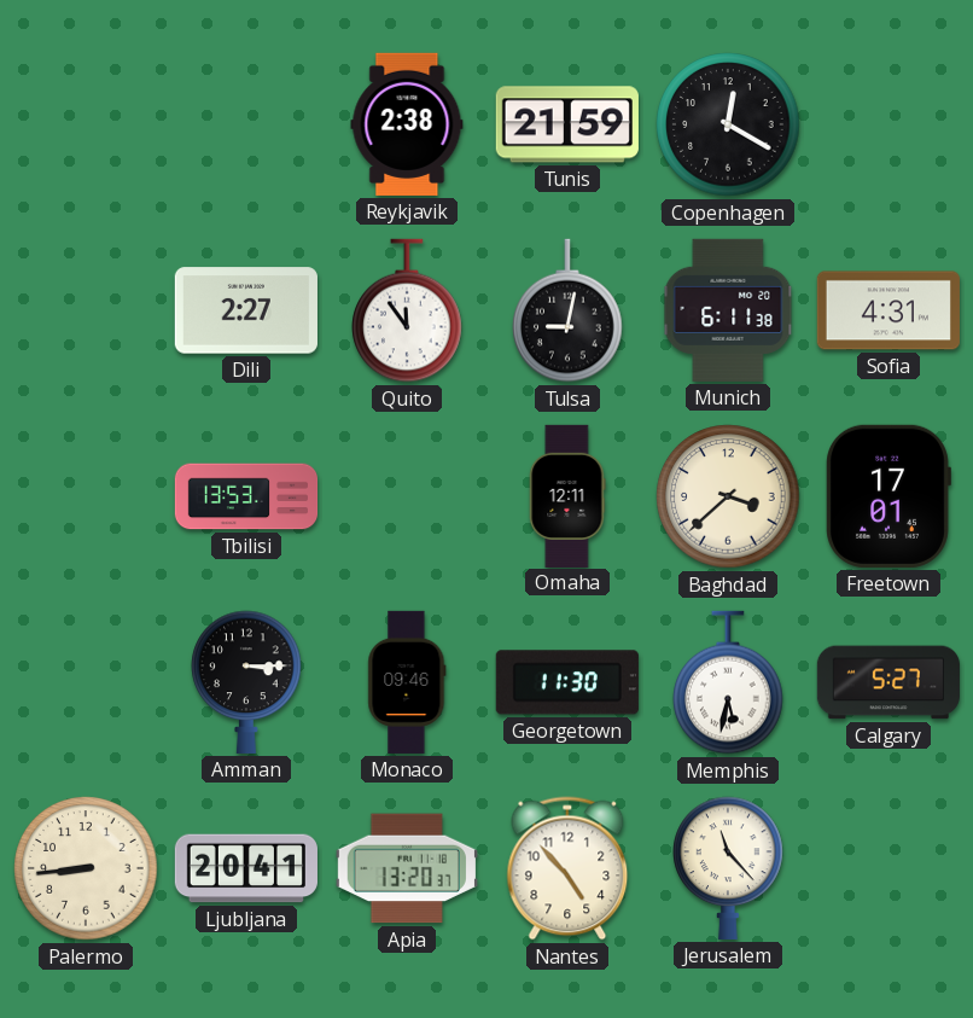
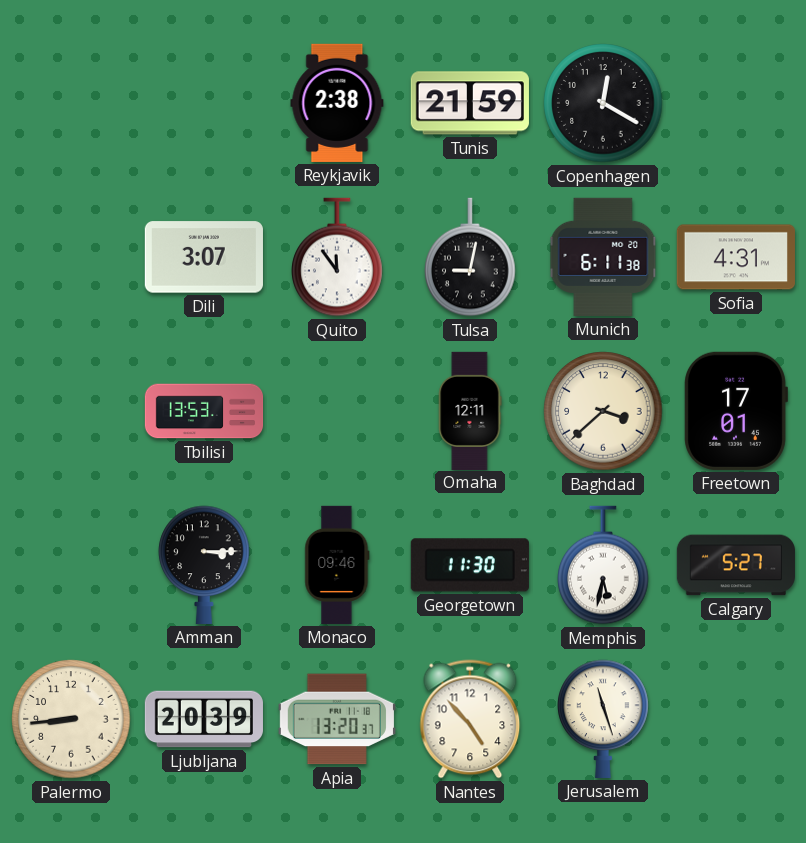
Dili: 2:27 -> 3:07
Ljubljana: 20:41 -> 20:39
Jerusalem: 11:23 -> 11:27
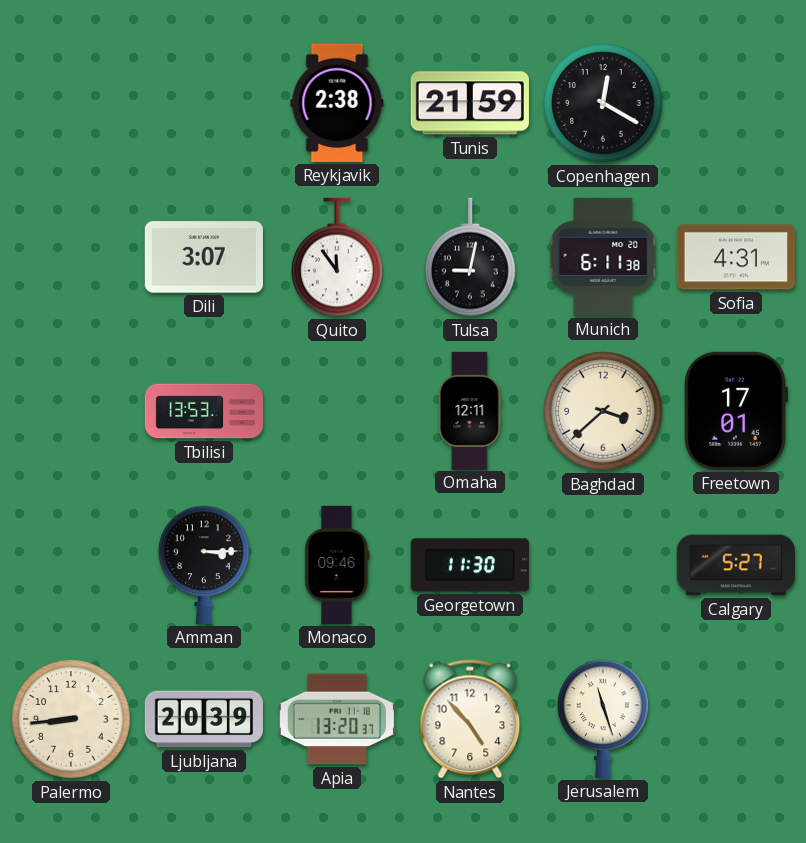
Memphis: 5:32 -> none
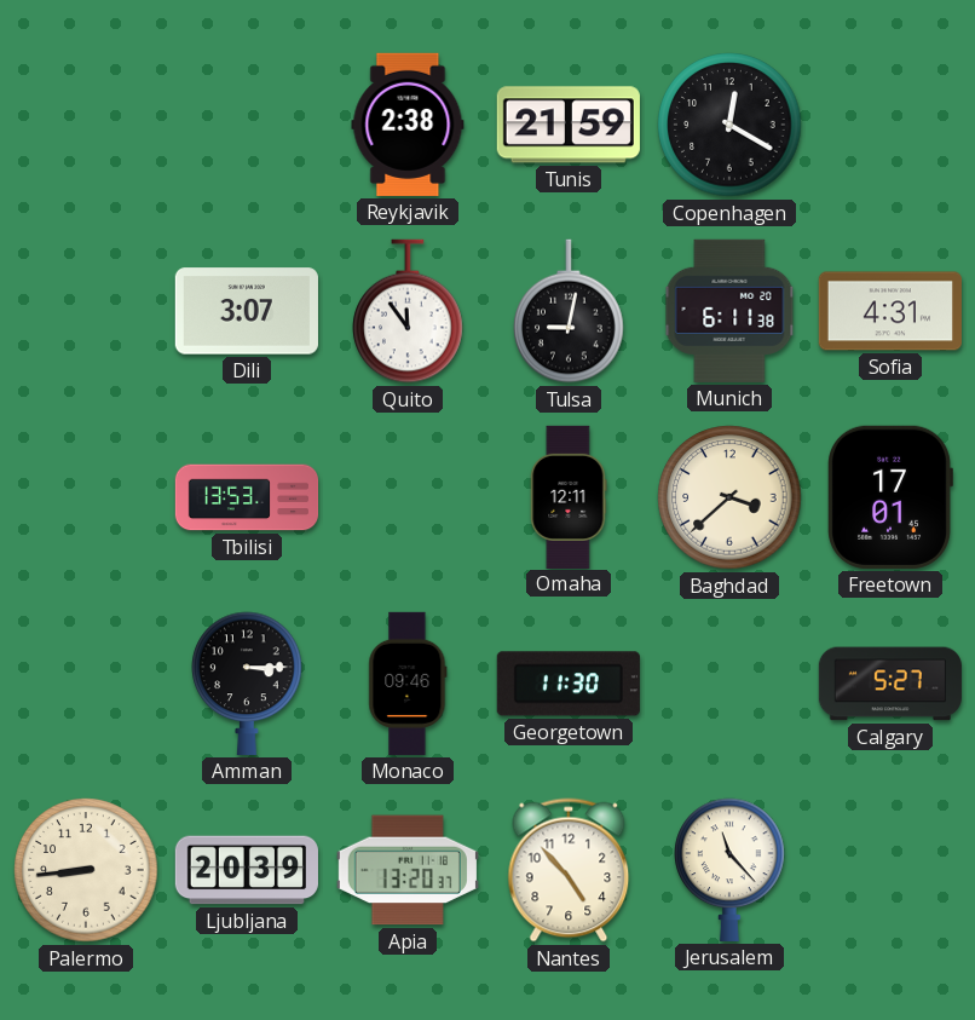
Jerusalem: 11:27 -> 11:23
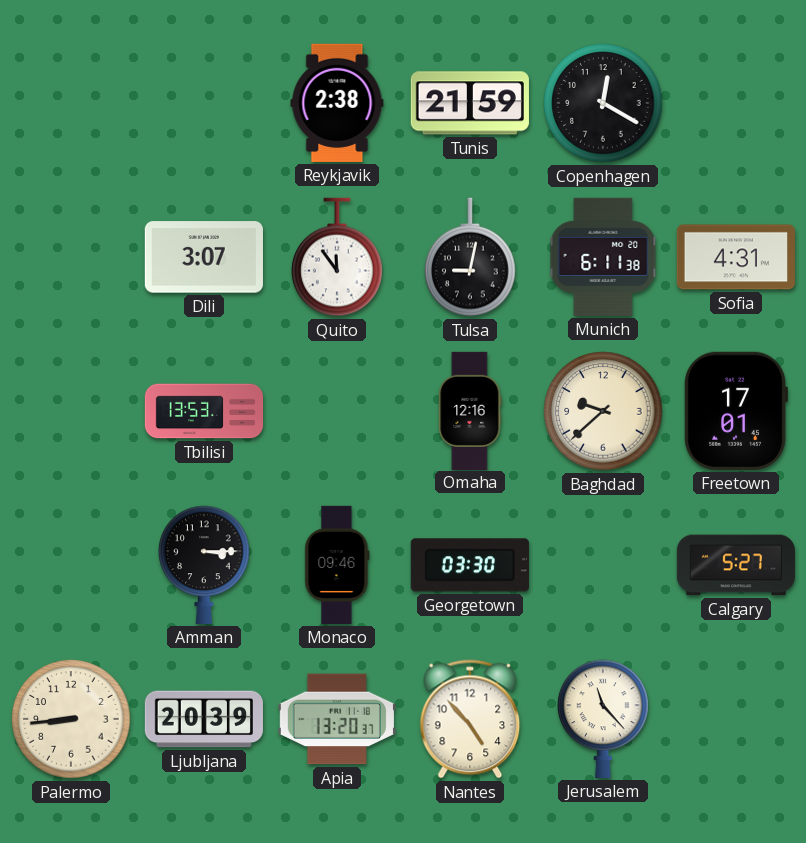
Omaha: 12:11 -> 12:16
Baghdad: 3:38 -> 9:38
Georgetown: 11:30 -> 03:30
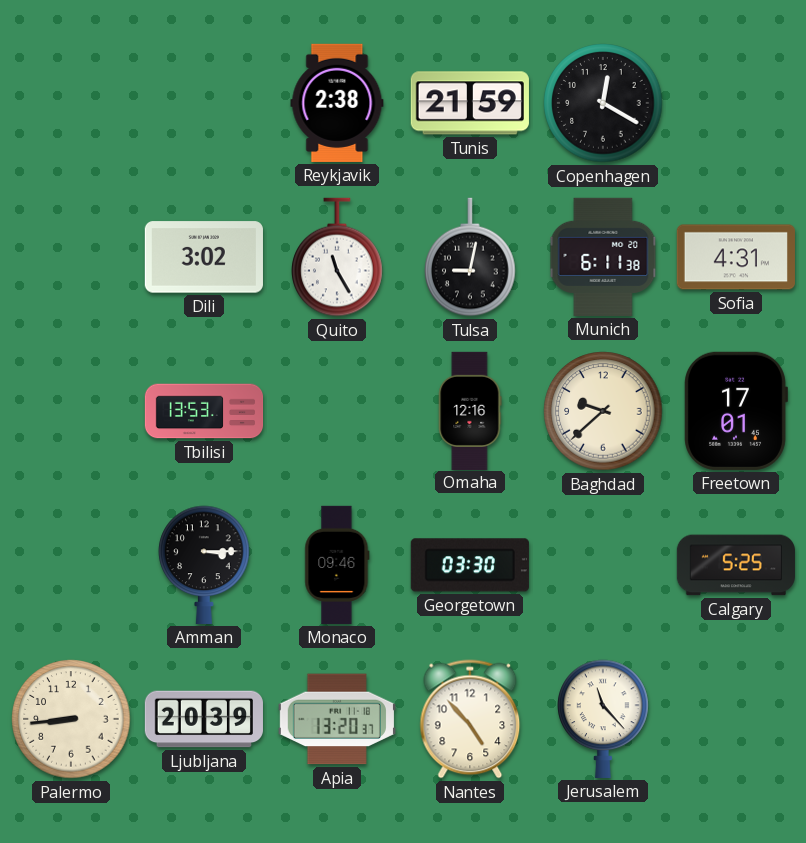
Dili: 3:07 -> 3:02
Quito: 11:54 -> 11:25
Calgary: 5:27 -> 5:25
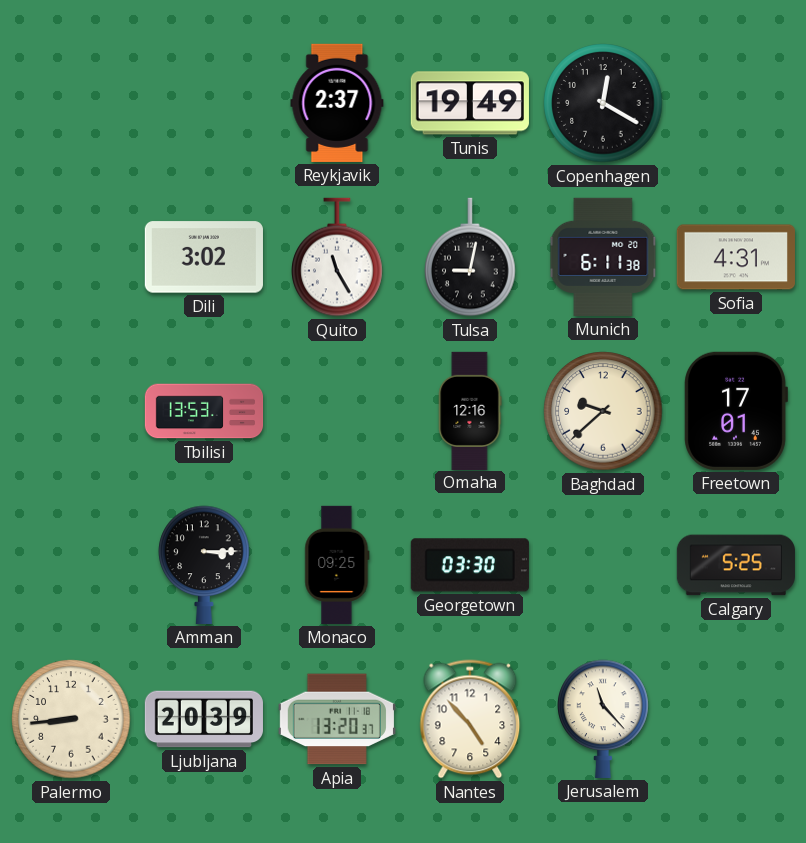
Reykjavik: 2:38 -> 2:37
Tunis: 21:59 -> 19:49
Monaco: 09:46 -> 09:25
